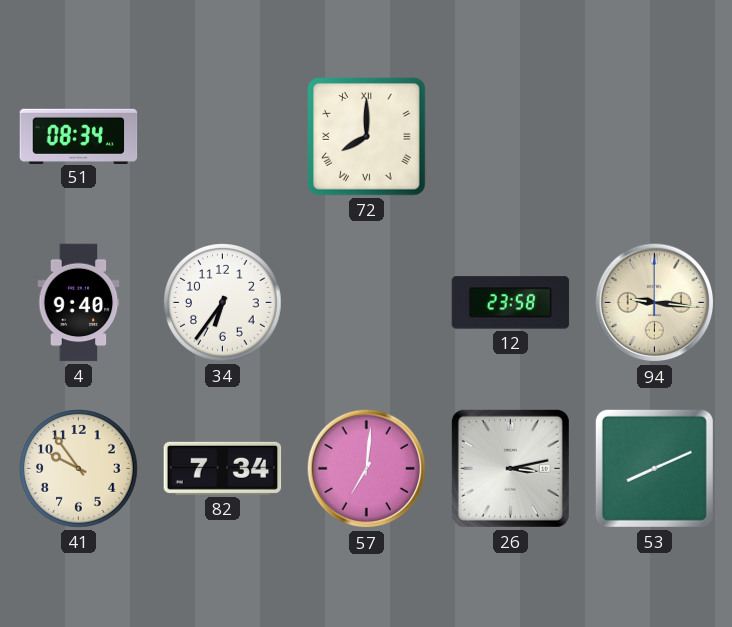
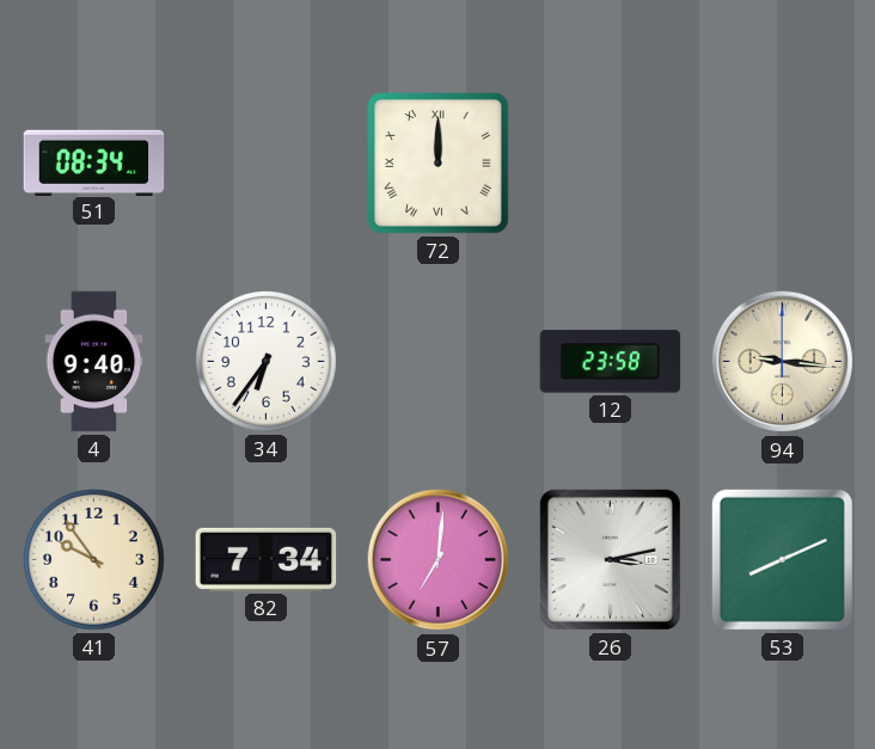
72: 8:00 -> 12:00
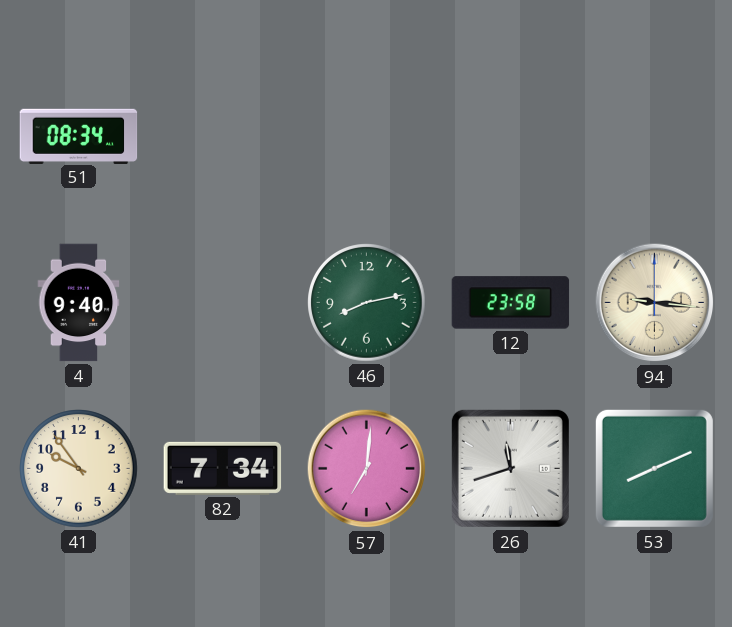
72: 12:00 -> none
34: 6:36 -> none
46: none -> 8:13
26: 3:13 -> 11:42
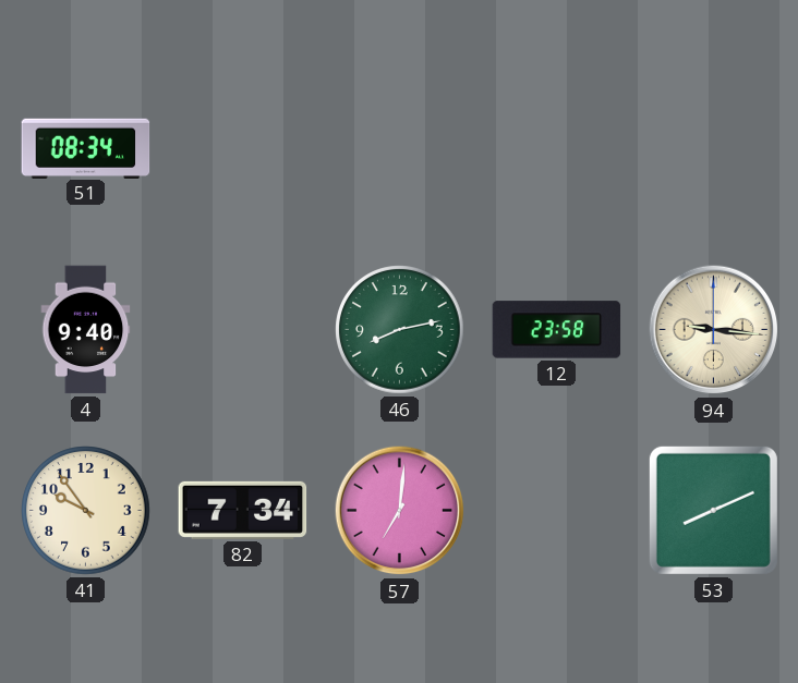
26: 11:42 -> none
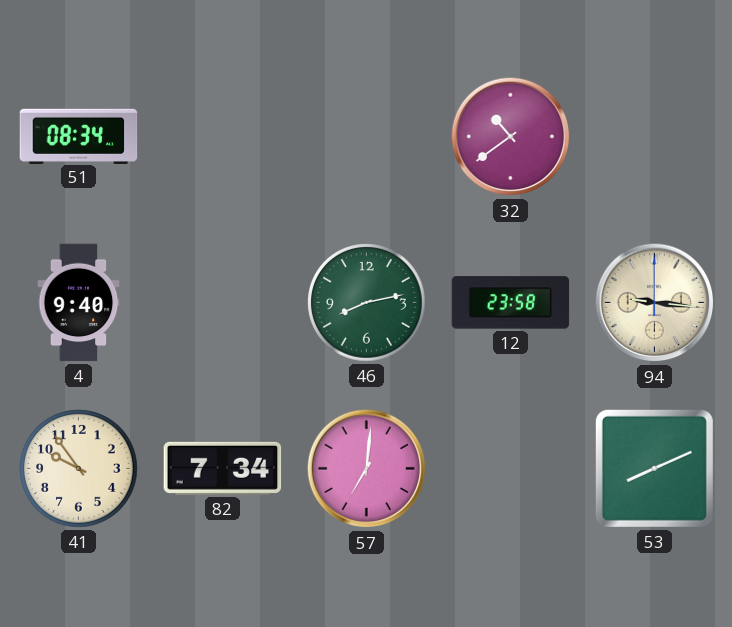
32: none -> 10:39
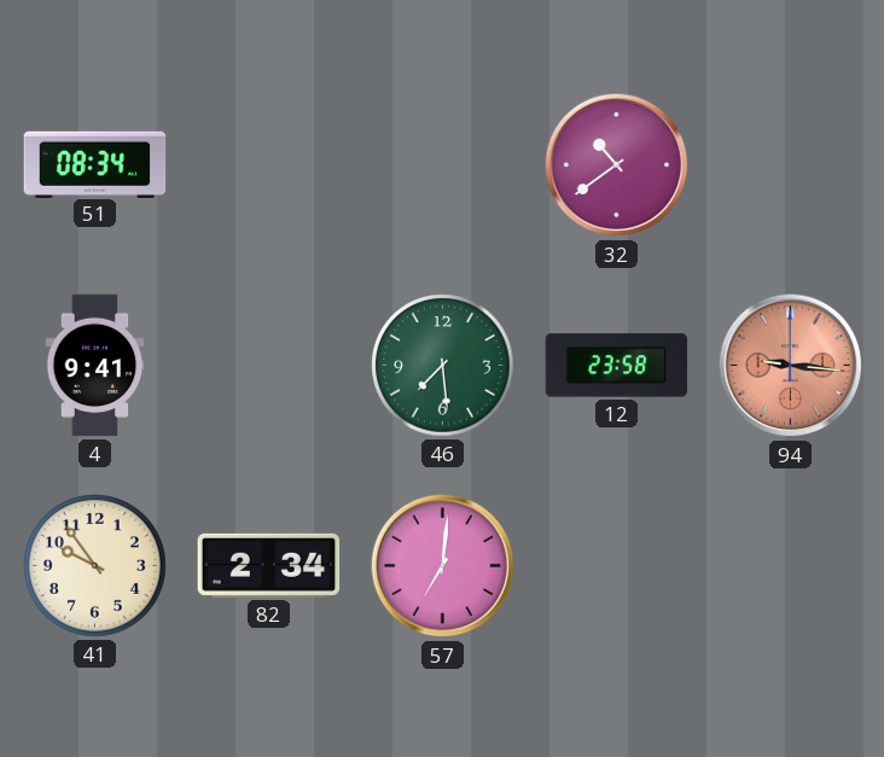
4: 9:40 -> 9:41
46: 8:13 -> 7:29
94 dial: cream -> salmon
82: 7:34 -> 2:34
53: 8:11 -> none
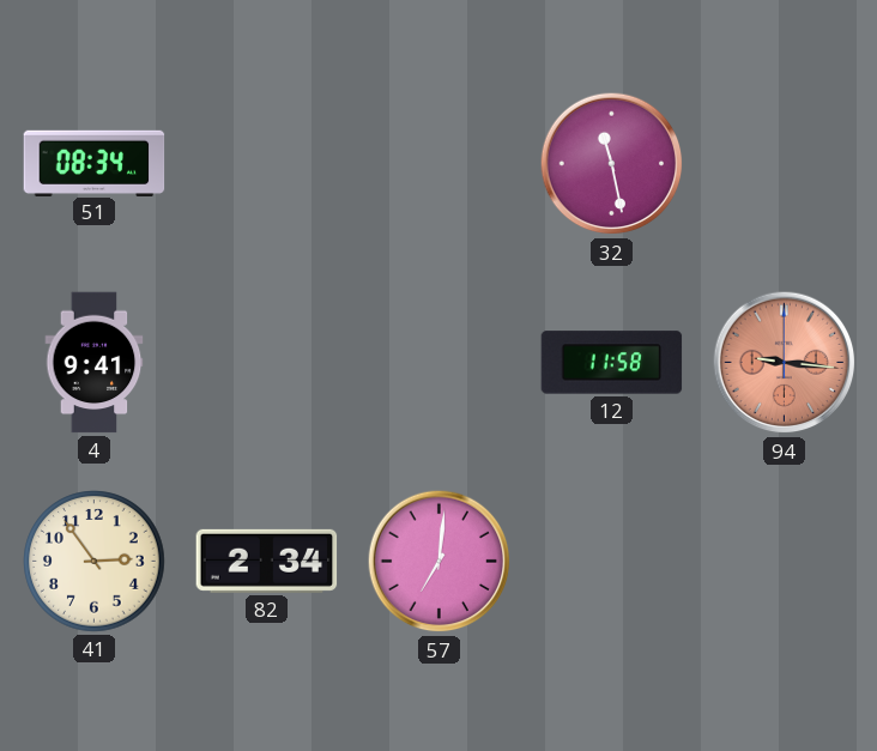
32: 10:39 -> 11:28
46: 7:29 -> none
12: 23:58 -> 11:58
41: 9:54 -> 2:54
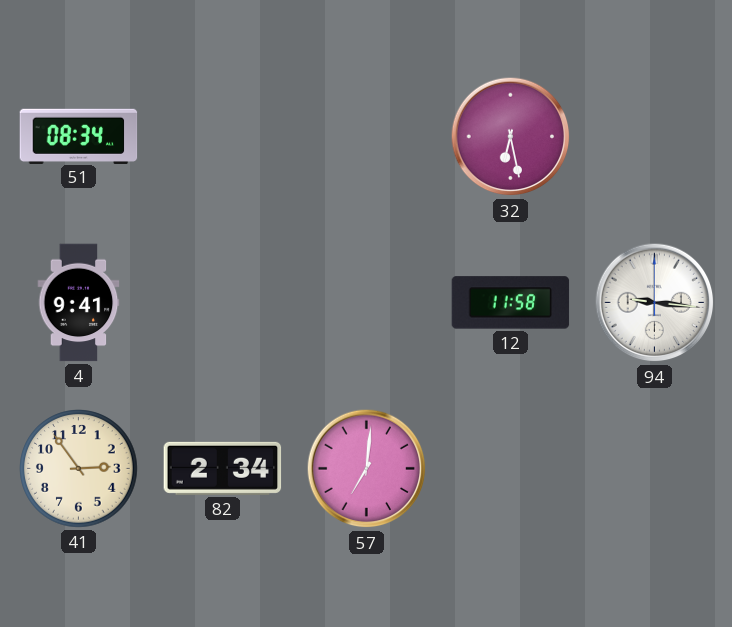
32: 11:28 -> 6:28
94 dial: salmon -> white
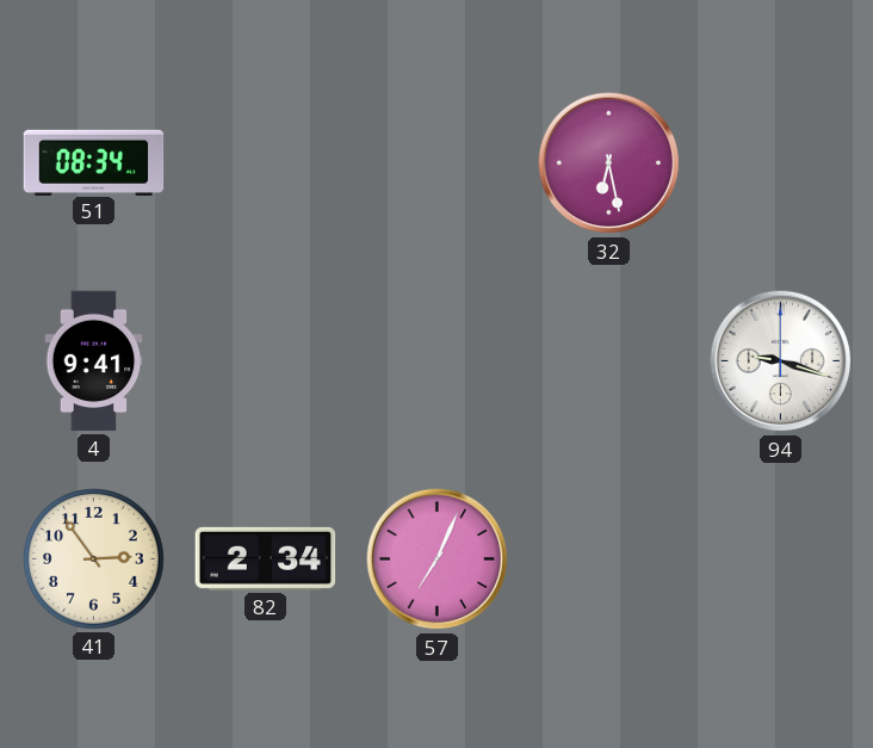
12: 11:58 -> none
94: 9:16 -> 9:18
57: 7:01 -> 7:04
